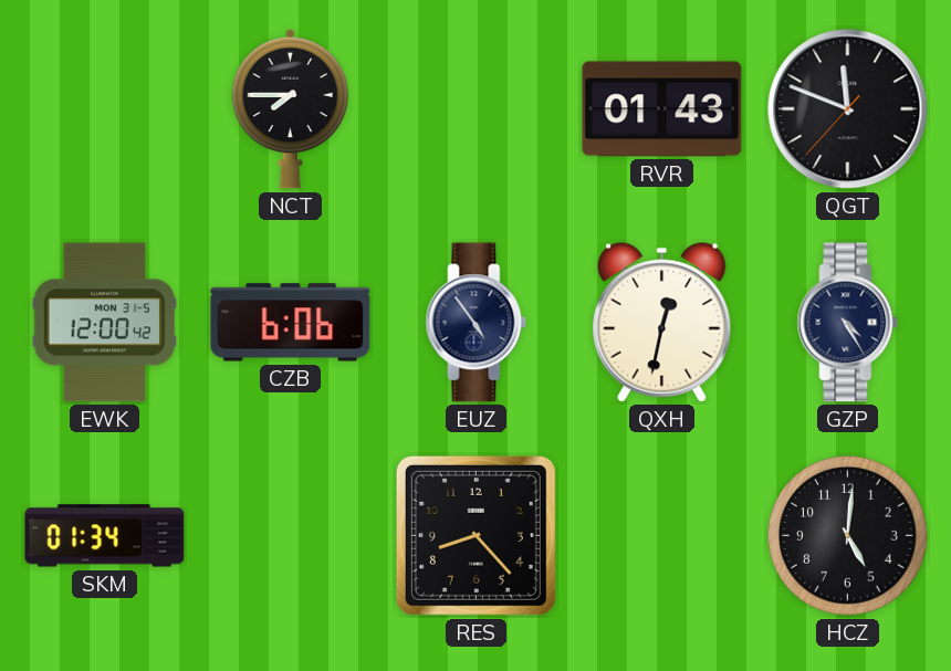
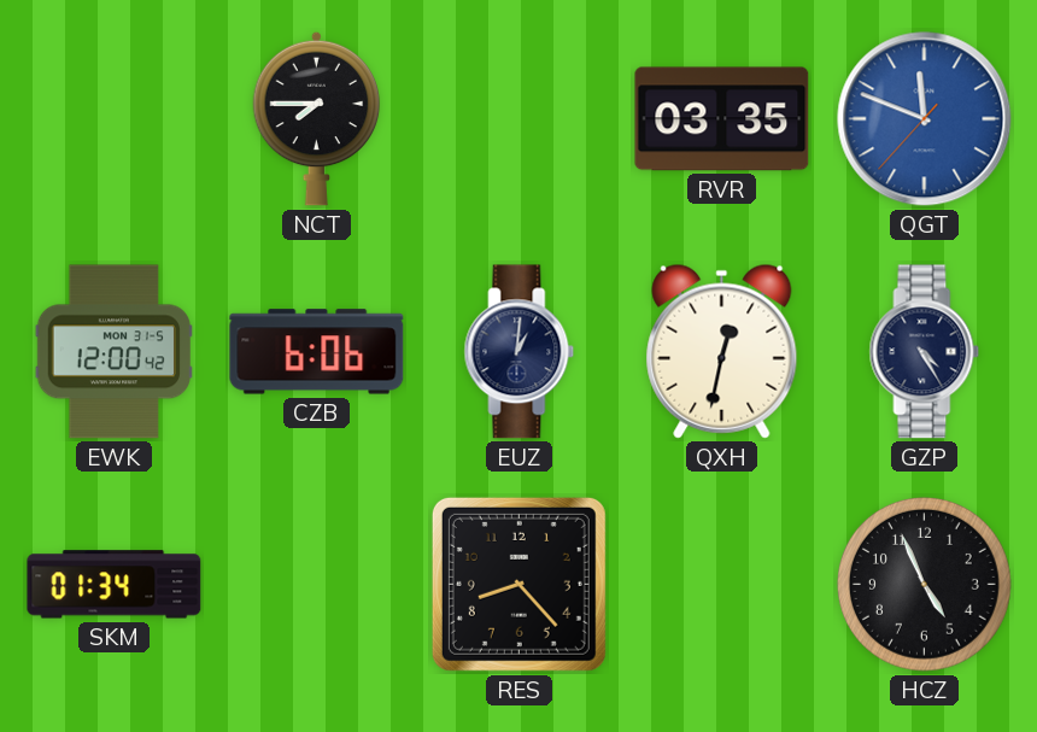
RVR: 01:43 -> 03:35
QGT dial: black -> blue
EUZ: 4:54 -> 1:01
HCZ: 5:01 -> 4:56
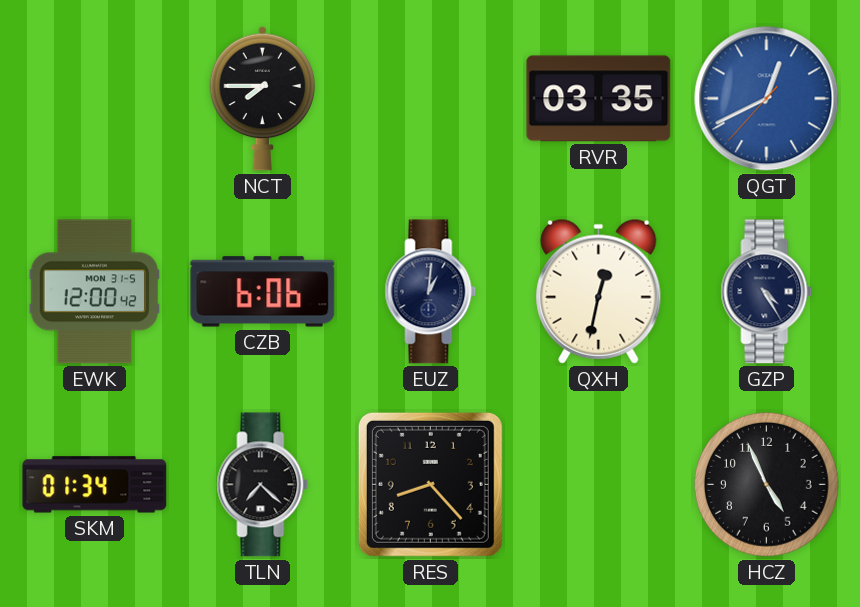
QGT: 11:48 -> 12:40
TLN: none -> 7:22
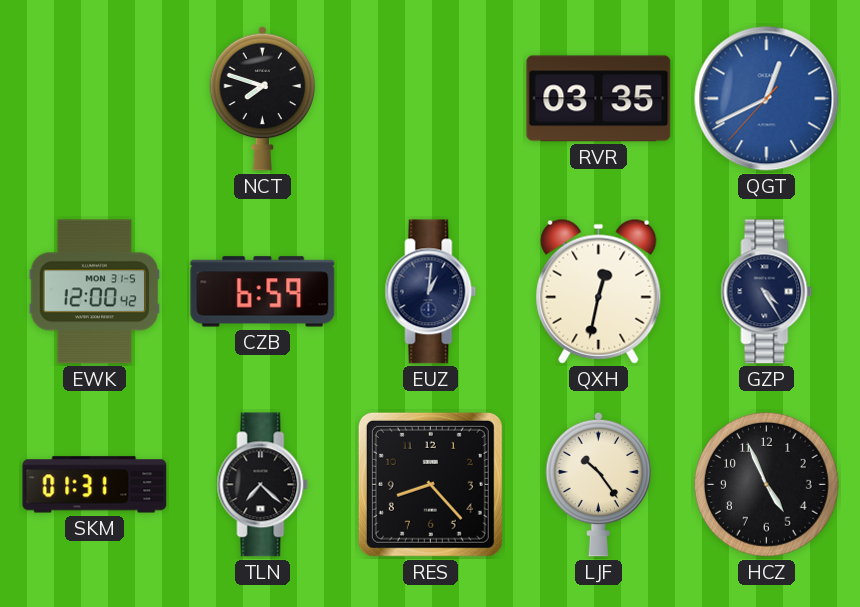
NCT: 7:45 -> 7:48
CZB: 6:06 -> 6:59
SKM: 01:34 -> 01:31
LJF: none -> 10:24
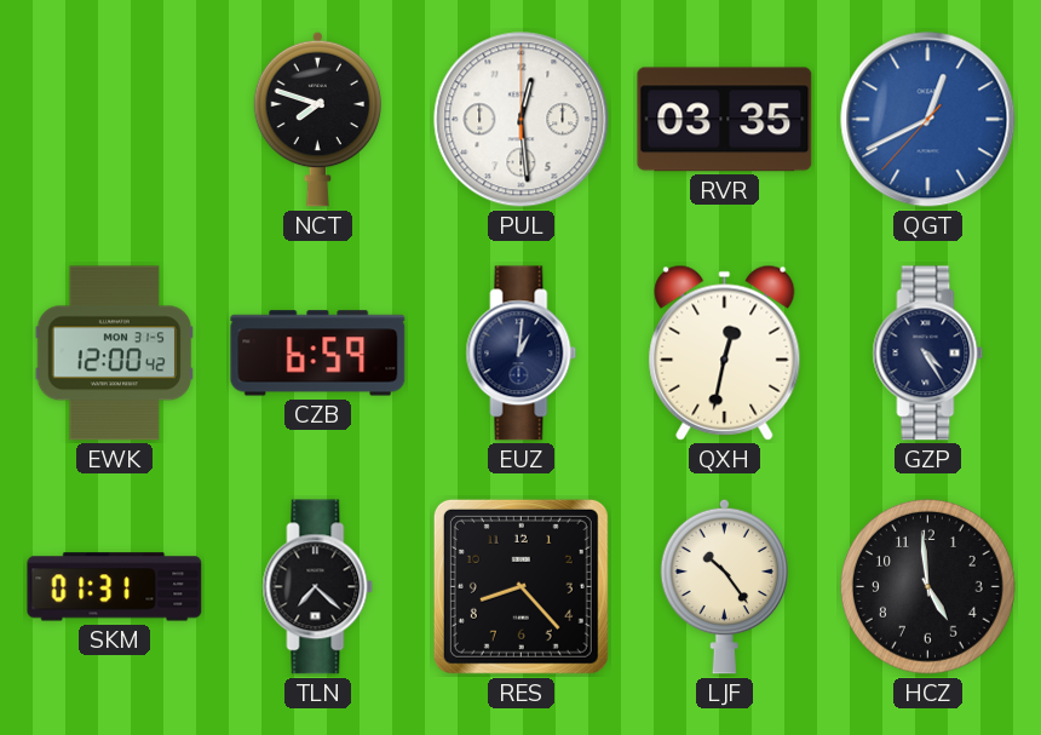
PUL: none -> 12:29
HCZ: 4:56 -> 4:59
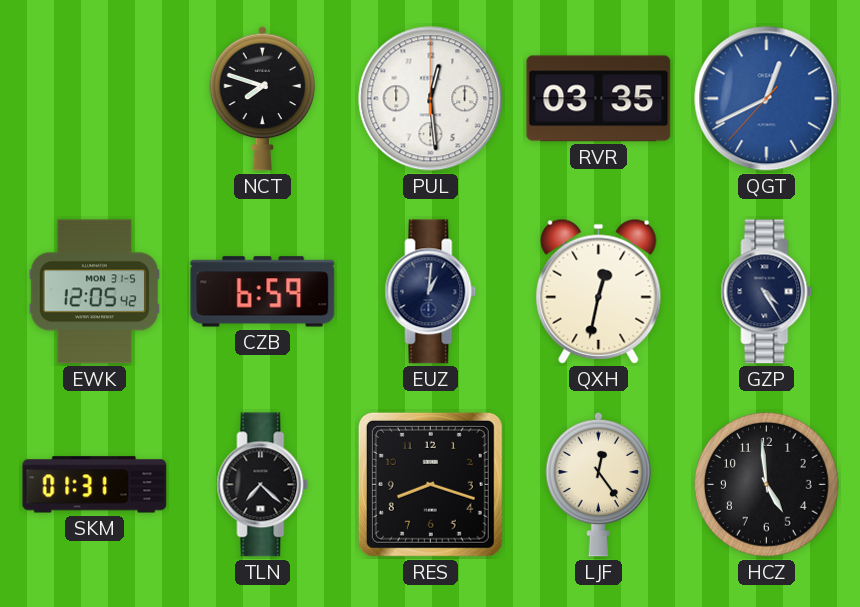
EWK: 12:00 -> 12:05
RES: 8:23 -> 8:18
LJF: 10:24 -> 12:24
